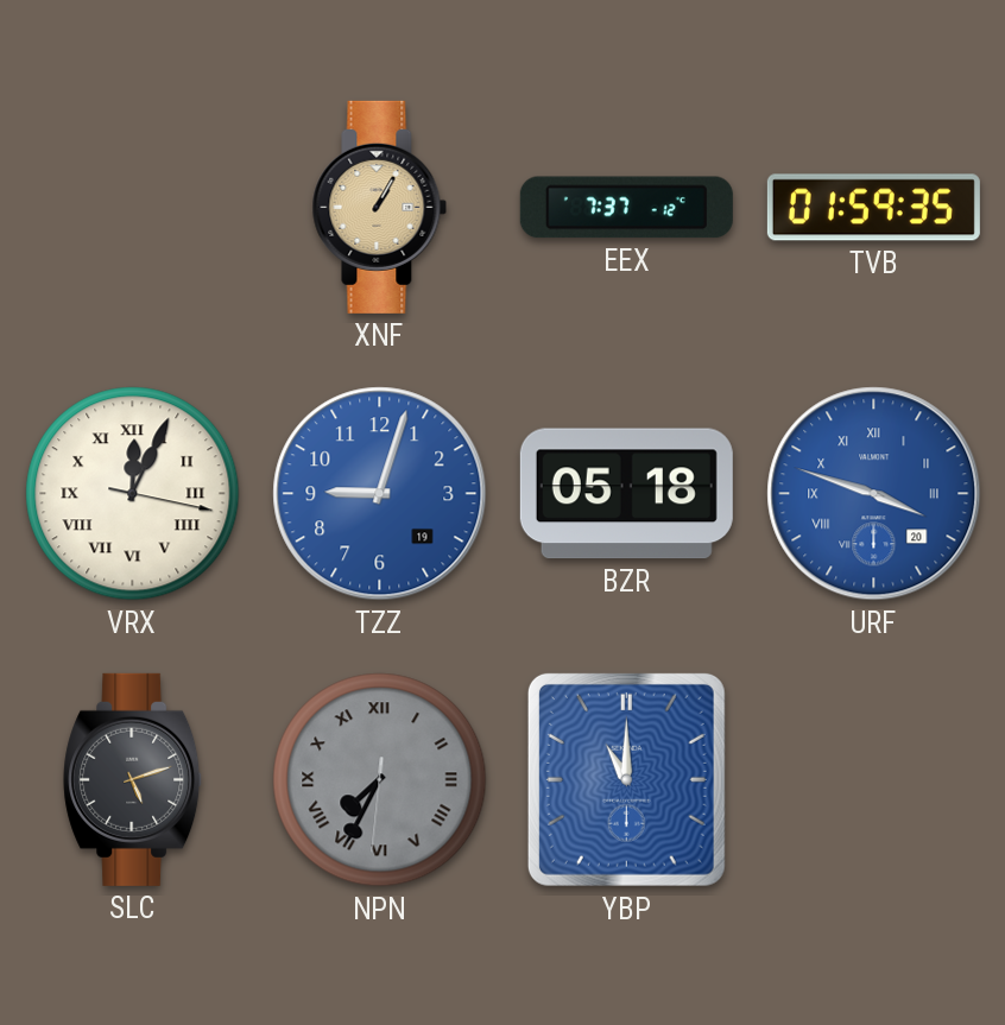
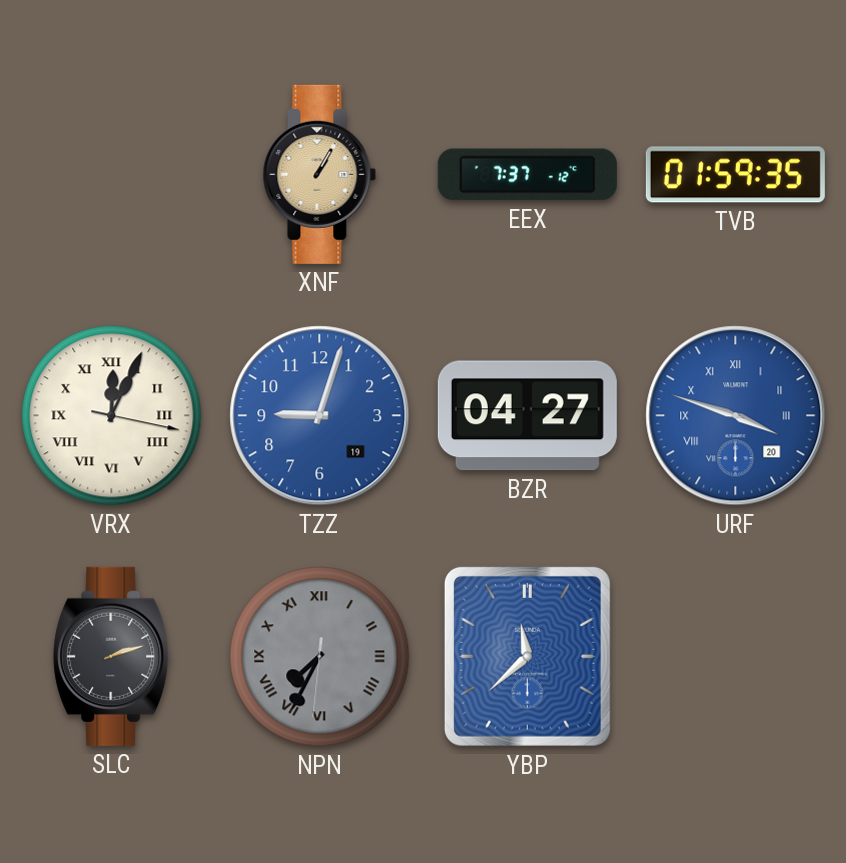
BZR: 05:18 -> 04:27
SLC: 5:12 -> 2:12
YBP: 11:00 -> 11:38
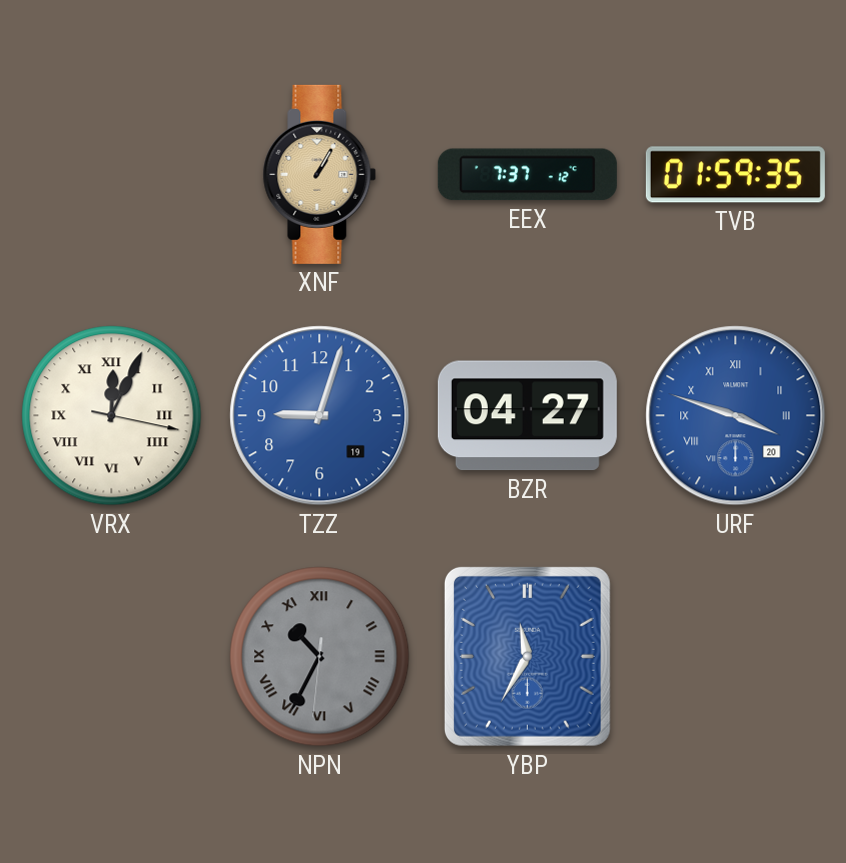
SLC: 2:12 -> none
NPN: 7:34 -> 10:34
YBP: 11:38 -> 11:35
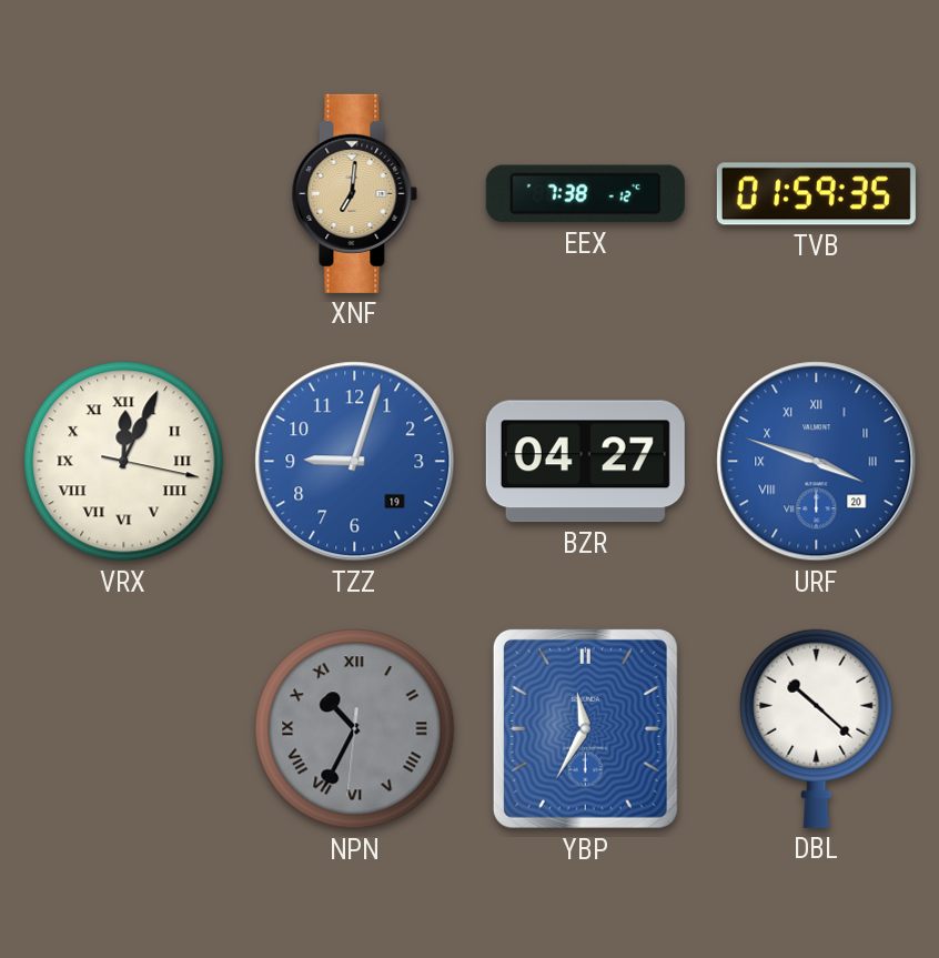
XNF: 1:05 -> 7:01
EEX: 7:37 -> 7:38
DBL: none -> 10:22
